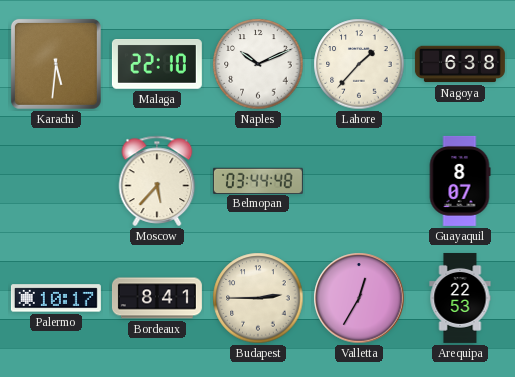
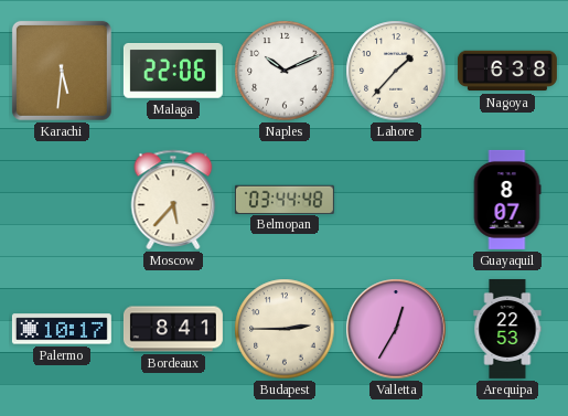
Malaga: 22:10 -> 22:06
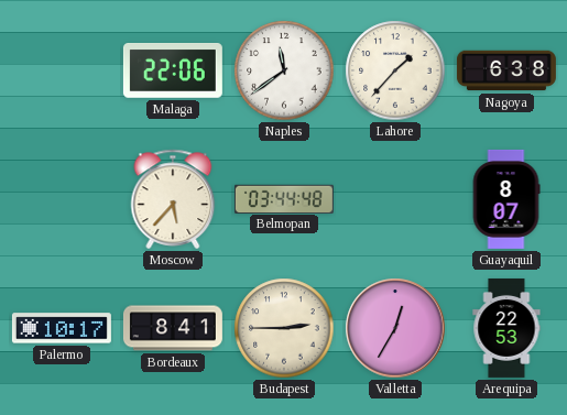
Karachi: 5:31 -> none
Naples: 10:11 -> 11:39
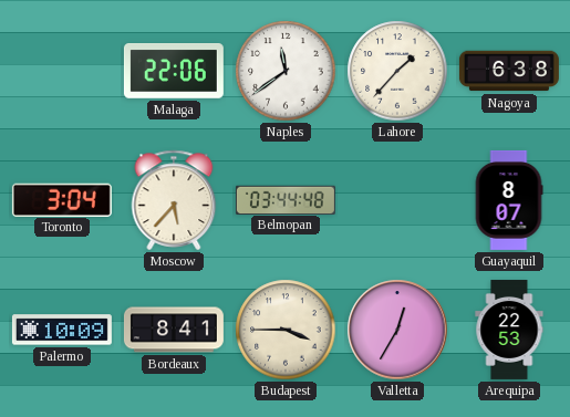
Toronto: none -> 3:04
Palermo: 10:17 -> 10:09
Budapest: 2:45 -> 3:45
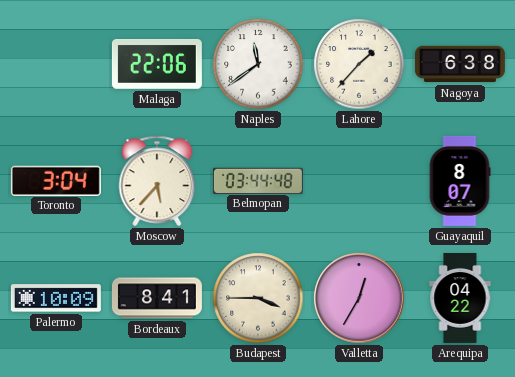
Arequipa: 22:53 -> 04:22
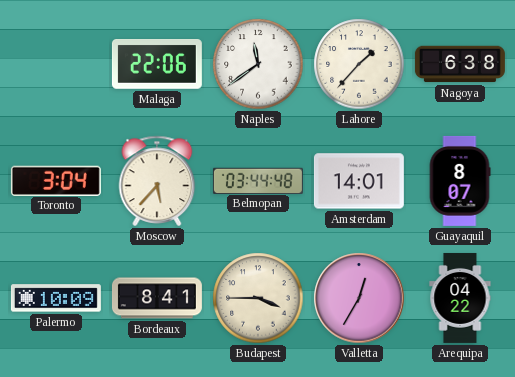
Amsterdam: none -> 14:01
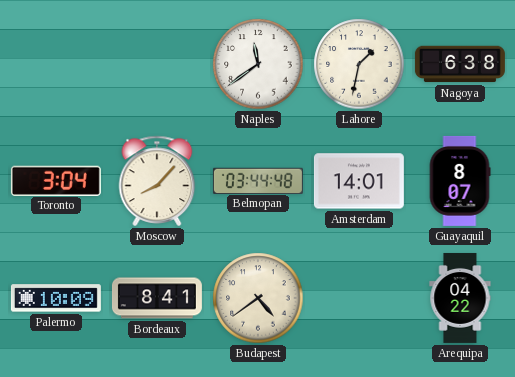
Malaga: 22:06 -> none
Lahore: 1:37 -> 1:32
Moscow: 5:37 -> 8:07
Budapest: 3:45 -> 4:39
Valletta: 12:35 -> none
